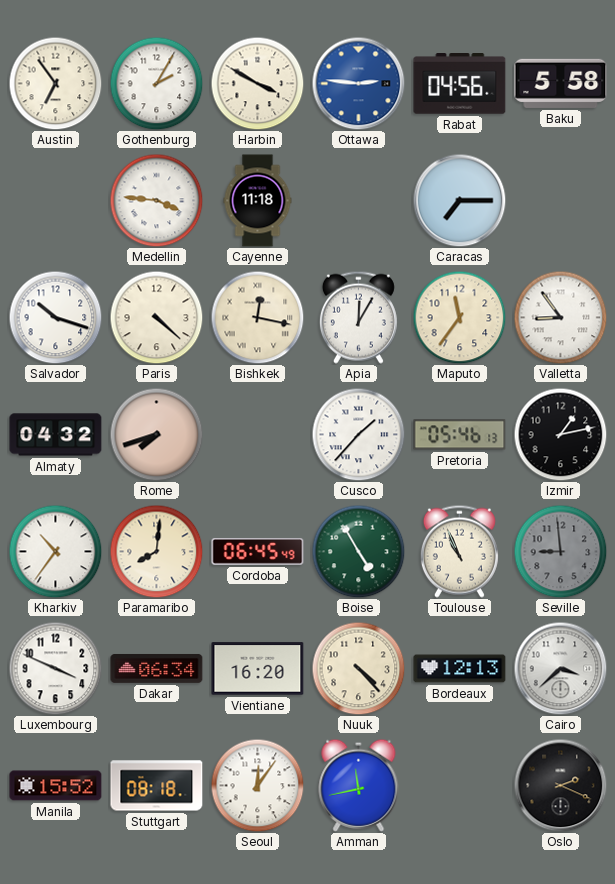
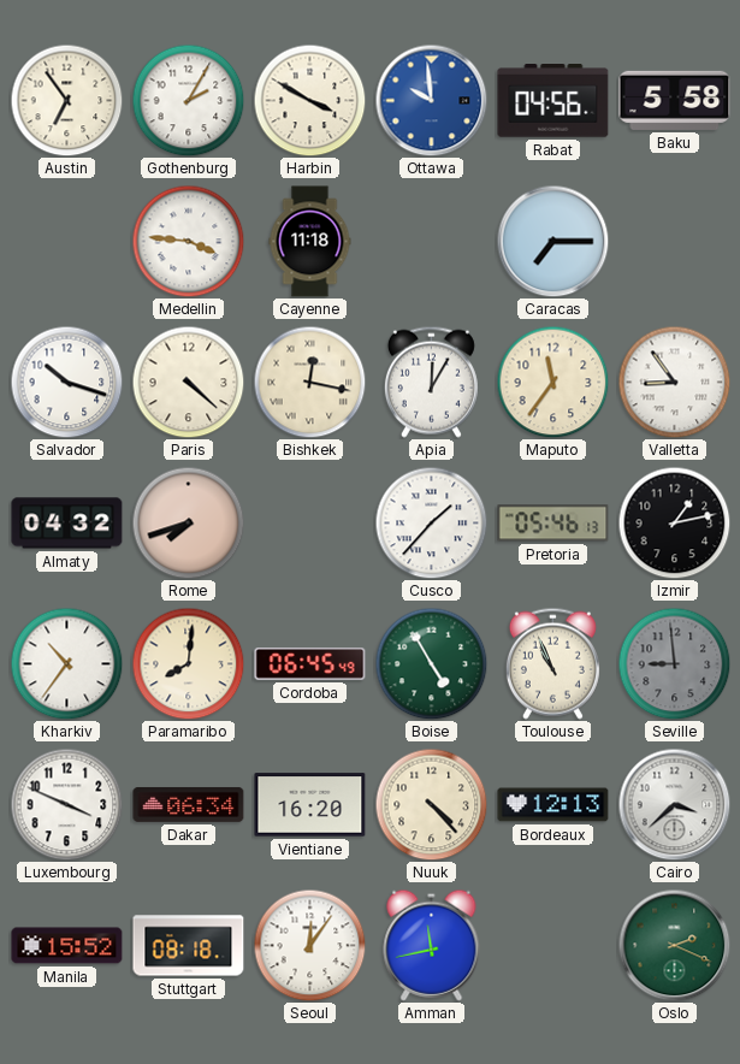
Ottawa: 2:46 -> 9:59
Oslo dial: black -> green
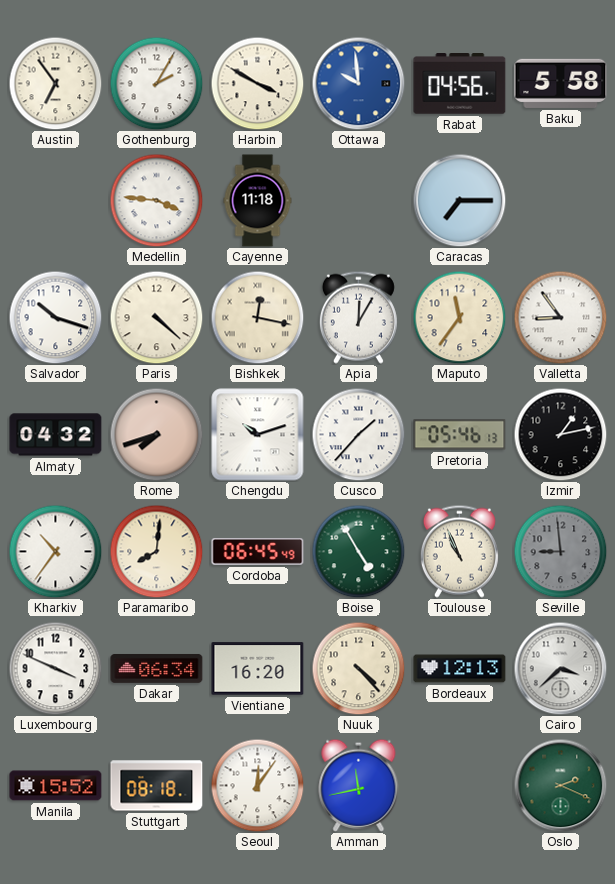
Chengdu: none -> 10:12
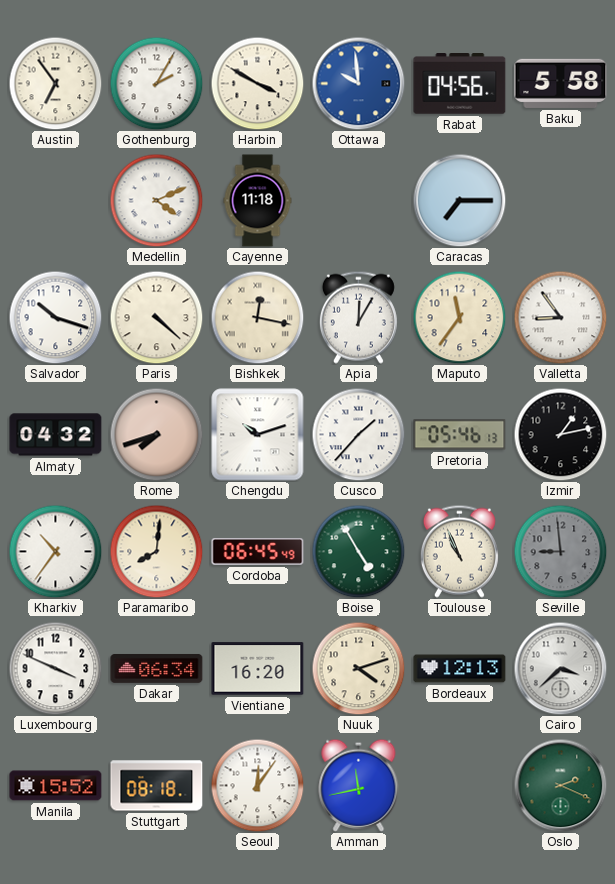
Medellin: 3:46 -> 4:11
Nuuk: 4:23 -> 4:12
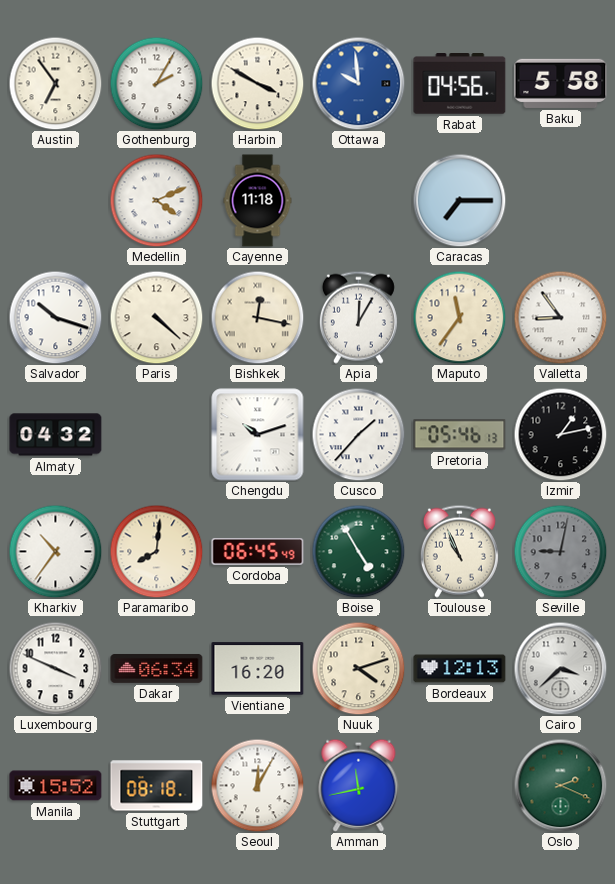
Rome: 7:42 -> none
Seville: 8:59 -> 9:02
Seoul: 12:06 -> 12:05
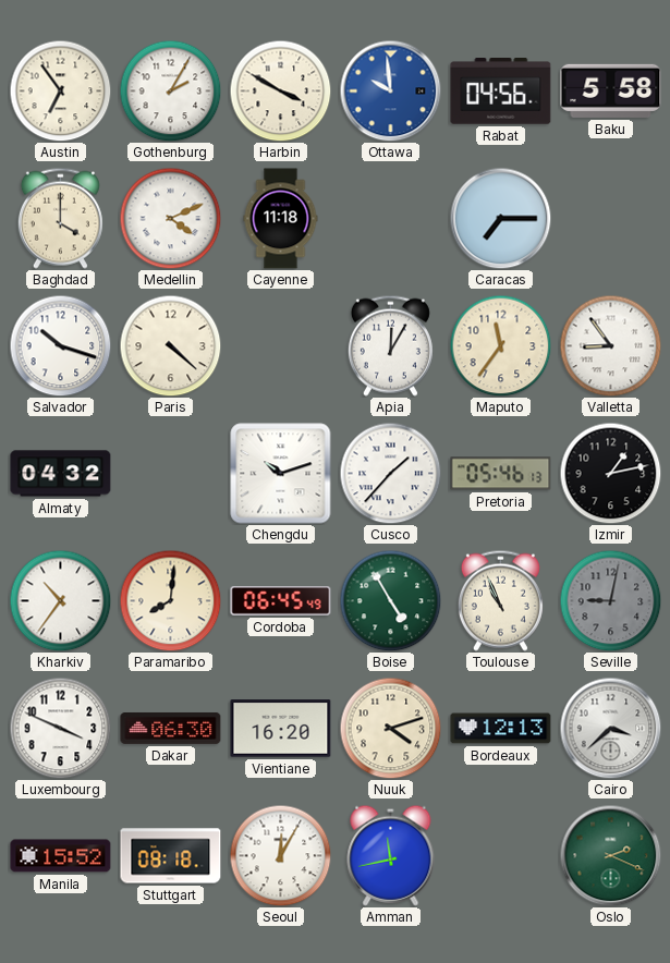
Baghdad: none -> 4:00
Bishkek: 12:17 -> none
Dakar: 06:34 -> 06:30
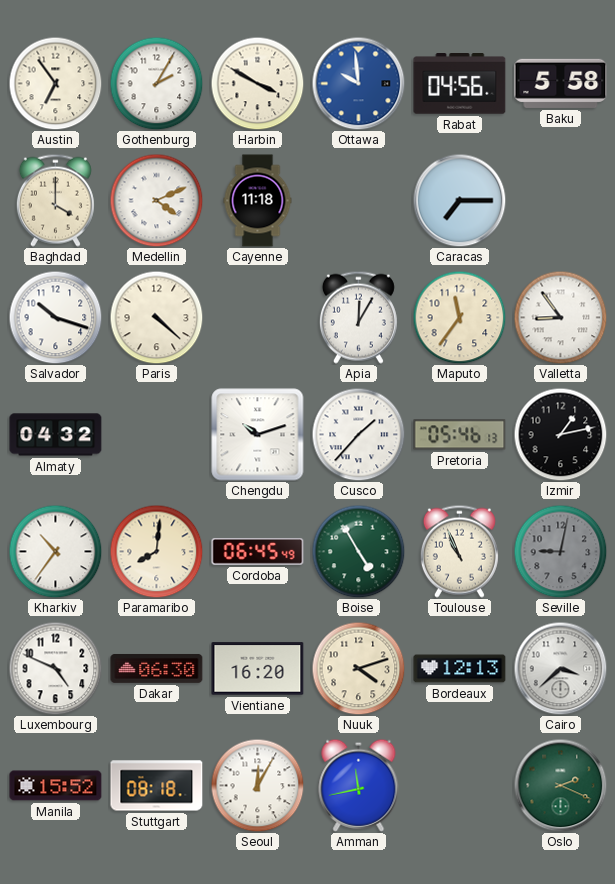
Luxembourg: 3:49 -> 4:49
